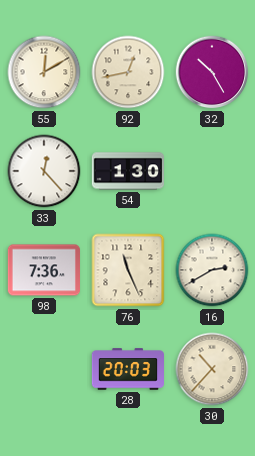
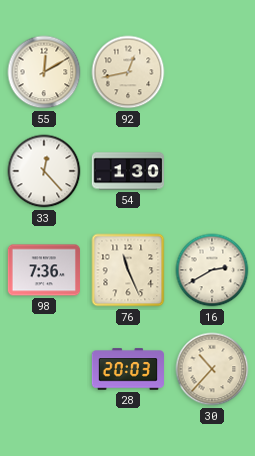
32: 10:25 -> none
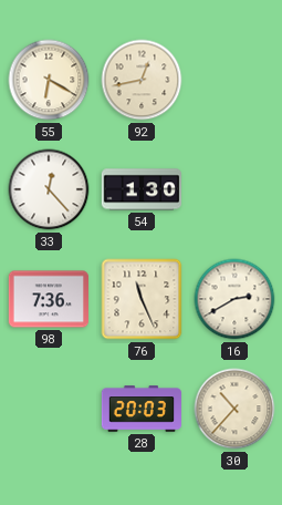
55: 12:10 -> 6:20
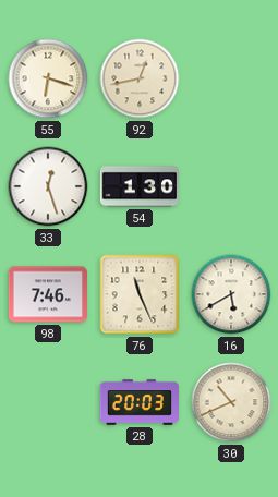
55: 6:20 -> 6:18
33: 12:23 -> 12:27
98: 7:36 -> 7:46
16: 2:40 -> 5:40
30: 10:37 -> 10:41
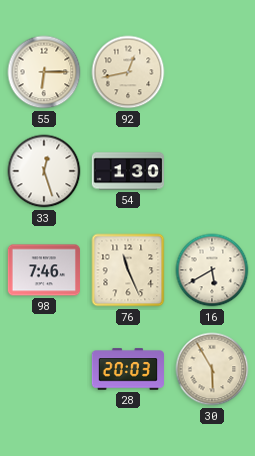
55: 6:18 -> 6:15
30: 10:41 -> 5:55
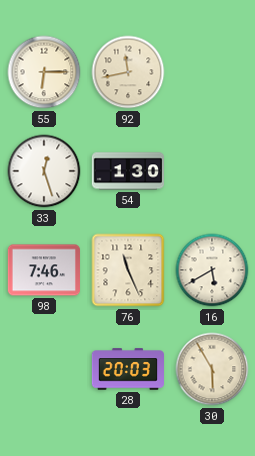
92: 12:43 -> 11:43
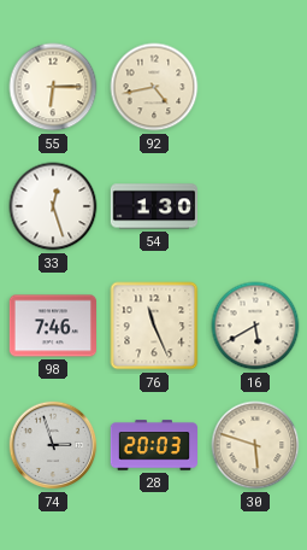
92: 11:43 -> 4:43
74: none -> 2:57
30: 5:55 -> 5:48
